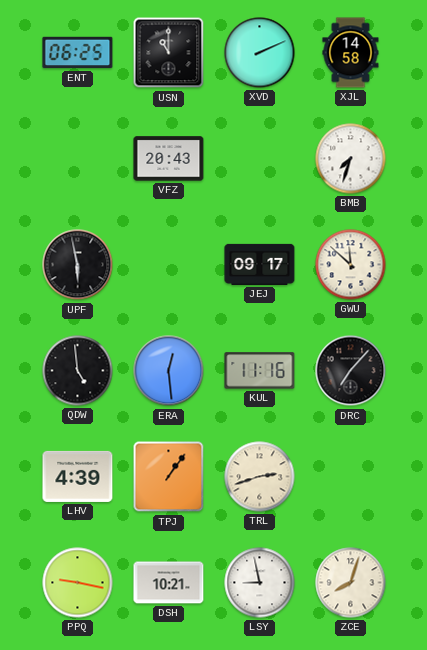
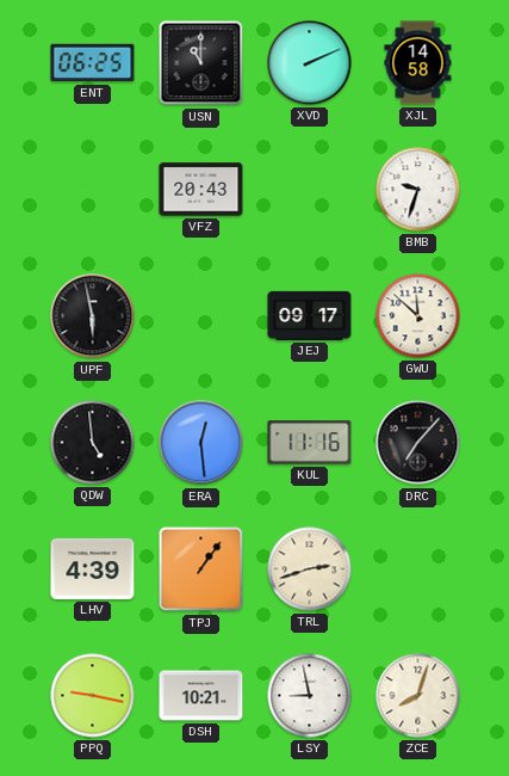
BMB: 7:33 -> 9:33
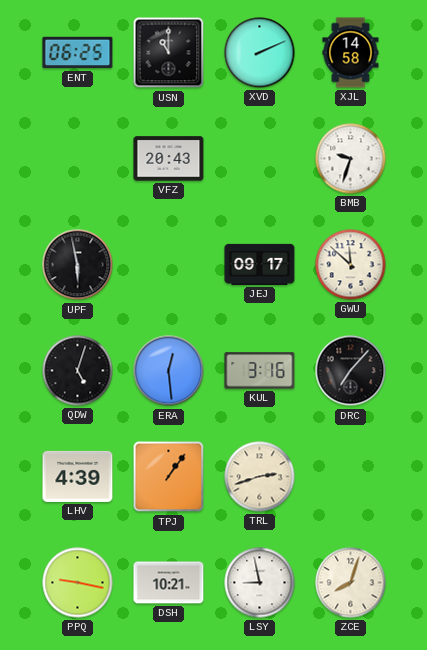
QDW: 4:59 -> 5:03
KUL: 11:16 -> 3:16
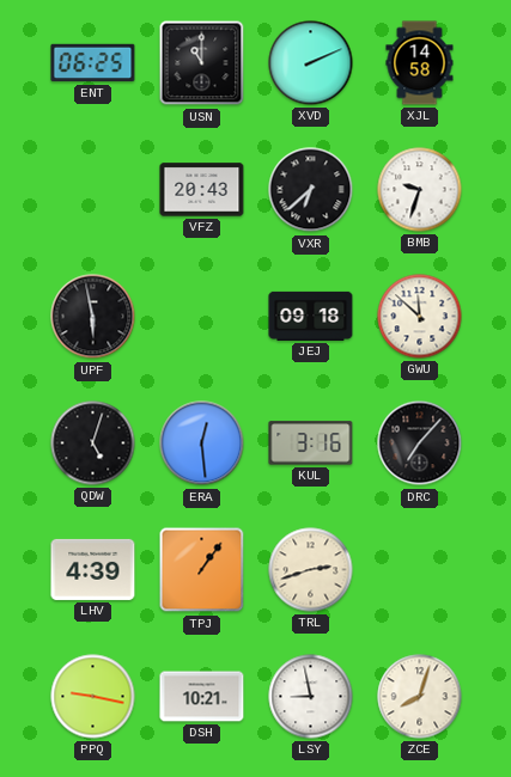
VXR: none -> 6:38
JEJ: 09:17 -> 09:18
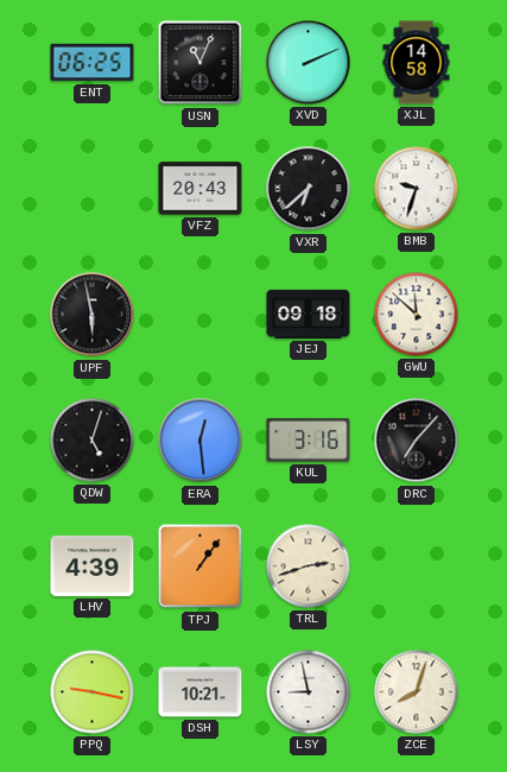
USN: 11:00 -> 11:04
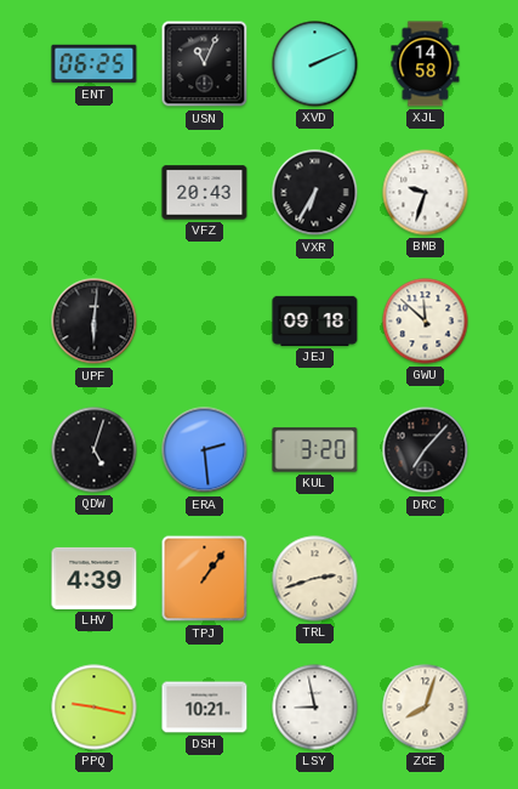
VXR: 6:38 -> 6:35
UPF: 5:58 -> 6:01
ERA: 12:29 -> 2:29
KUL: 3:16 -> 3:20
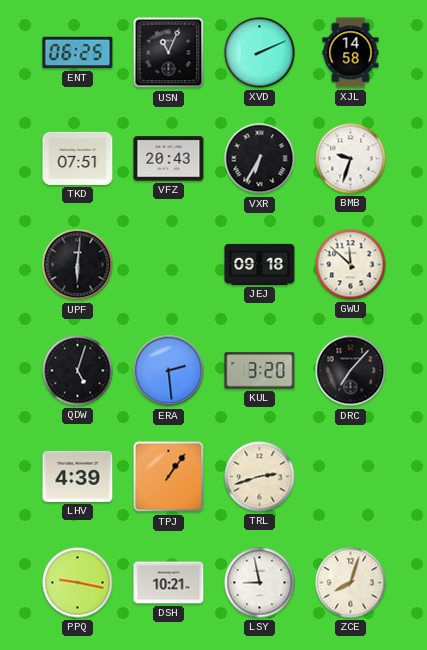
TKD: none -> 07:51
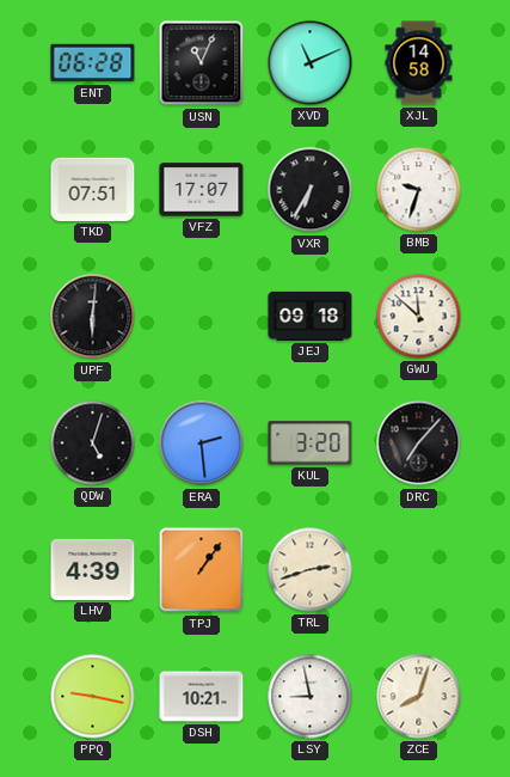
ENT: 06:25 -> 06:28
XVD: 2:11 -> 11:11
VFZ: 20:43 -> 17:07
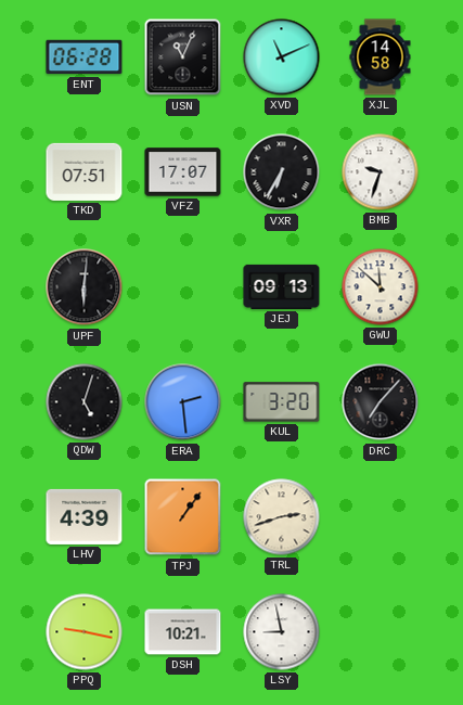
JEJ: 09:18 -> 09:13
ZCE: 8:03 -> none
